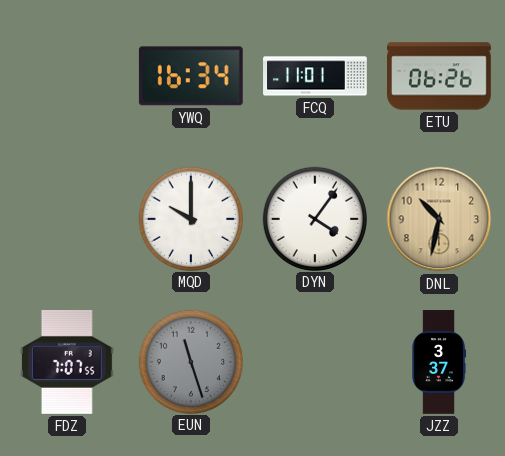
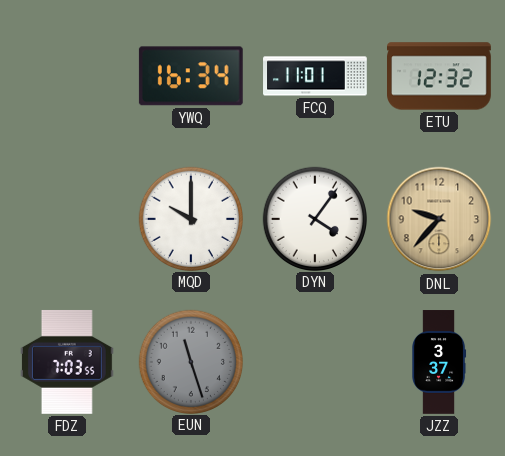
ETU: 06:26 -> 12:32
DNL: 10:32 -> 9:37
FDZ: 7:07 -> 7:03
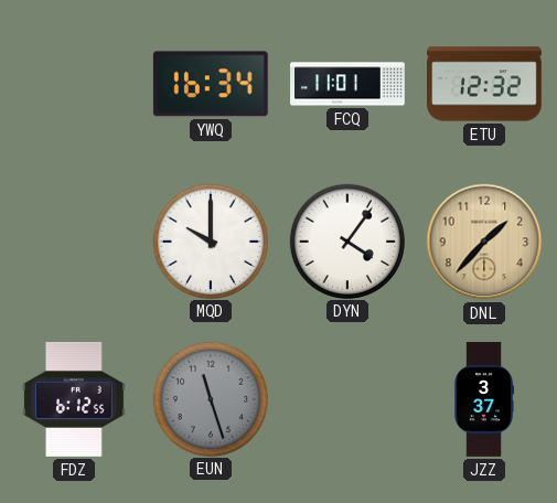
DNL: 9:37 -> 1:37
FDZ: 7:03 -> 6:12
